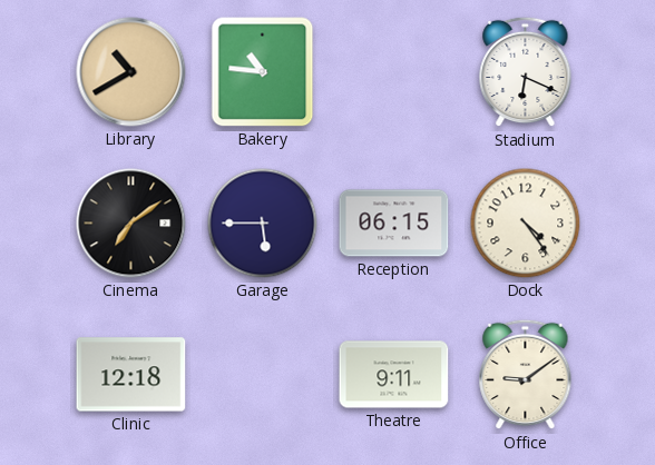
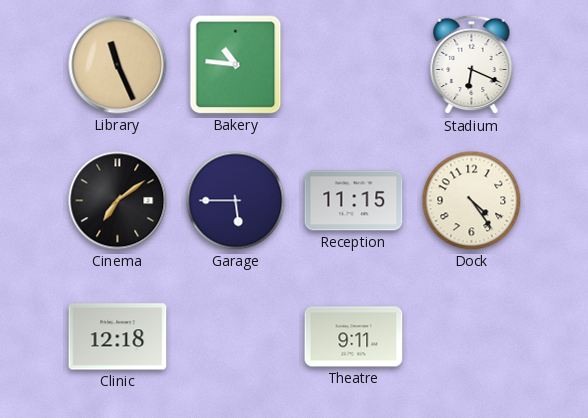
Library: 10:40 -> 11:26
Reception: 06:15 -> 11:15
Office: 9:09 -> none
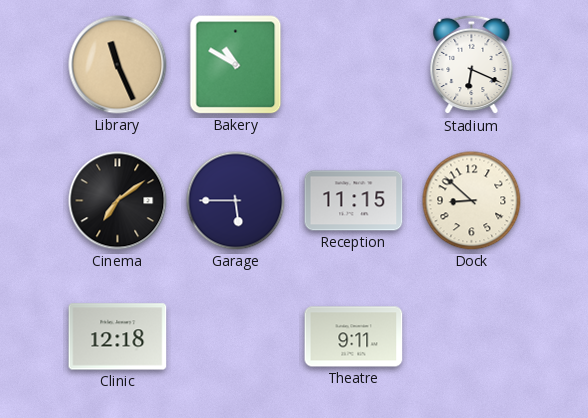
Bakery: 10:46 -> 10:50
Dock: 4:24 -> 8:52
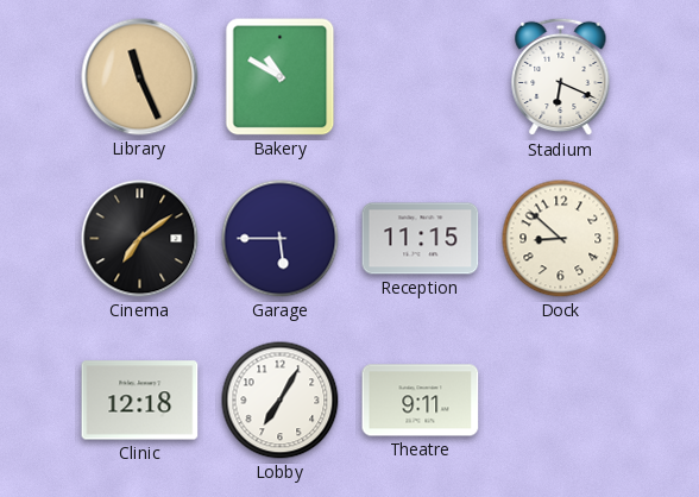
Lobby: none -> 7:05
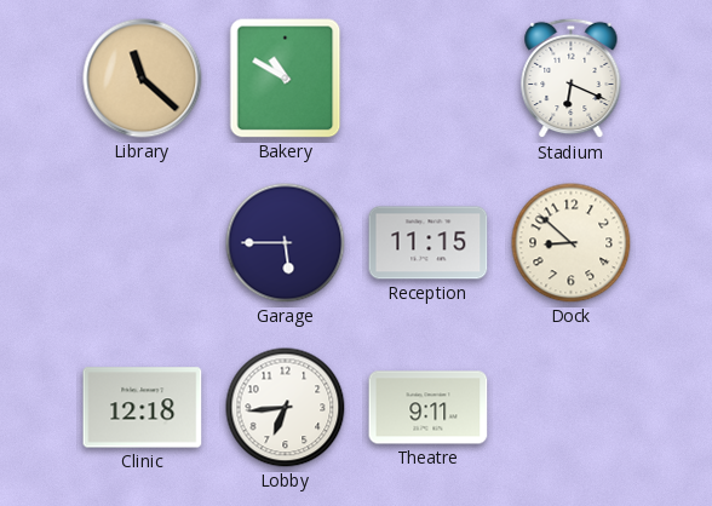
Library: 11:26 -> 11:22
Cinema: 7:09 -> none
Lobby: 7:05 -> 6:44
